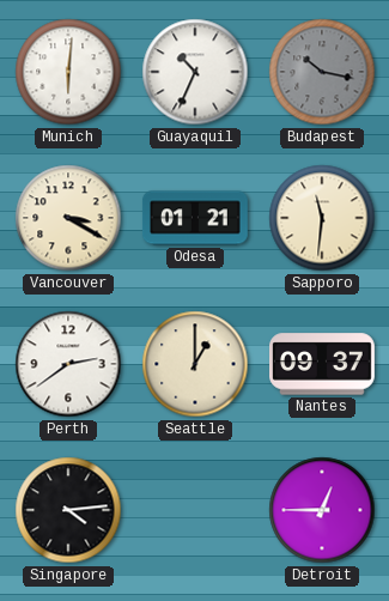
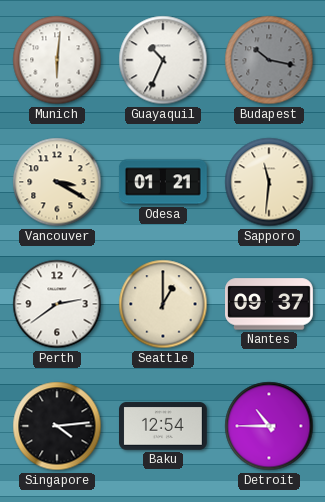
Baku: none -> 12:54
Detroit: 12:45 -> 10:45
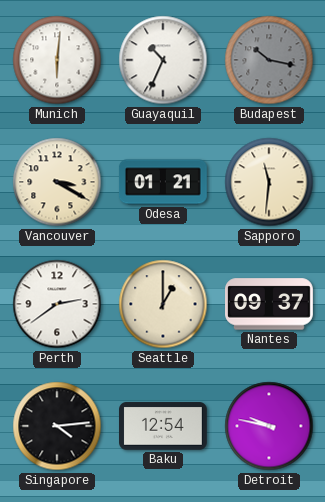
Detroit: 10:45 -> 9:47
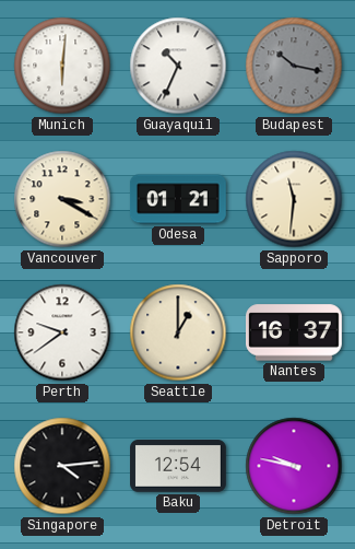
Perth: 2:39 -> 9:39
Nantes: 09:37 -> 16:37
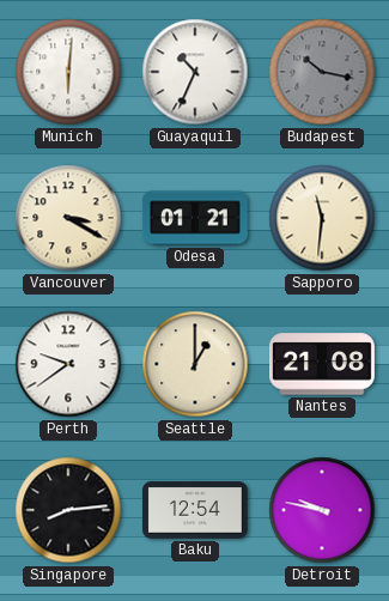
Nantes: 16:37 -> 21:08
Singapore: 4:14 -> 8:14
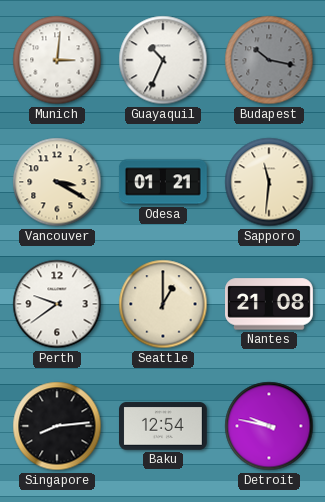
Munich: 6:01 -> 3:01
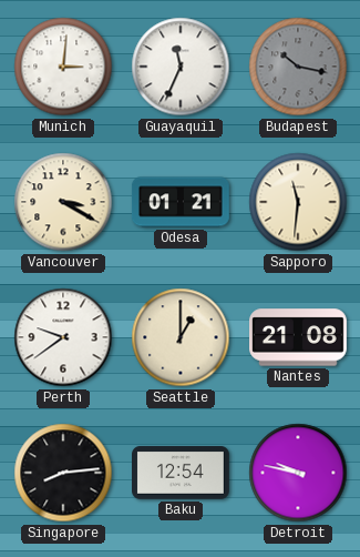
Guayaquil: 10:34 -> 11:34
